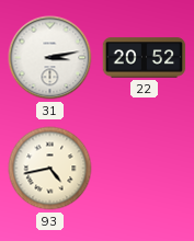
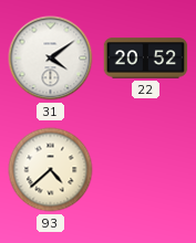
31: 3:13 -> 4:09
93: 4:43 -> 4:38
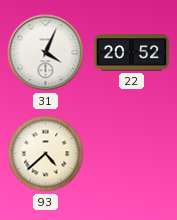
31: 4:09 -> 4:04
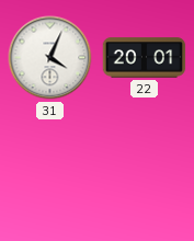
22: 20:52 -> 20:01
93: 4:38 -> none
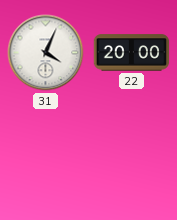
22: 20:01 -> 20:00
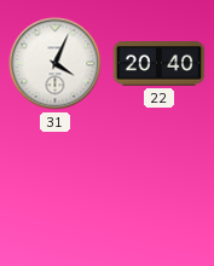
22: 20:00 -> 20:40
